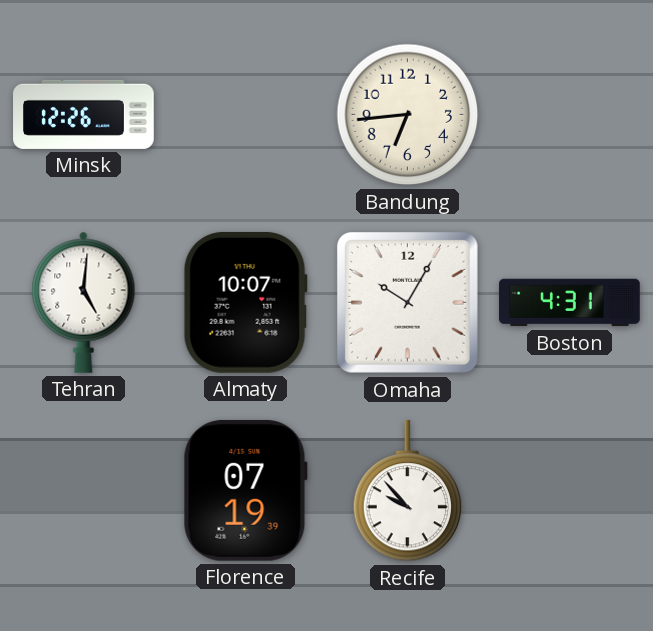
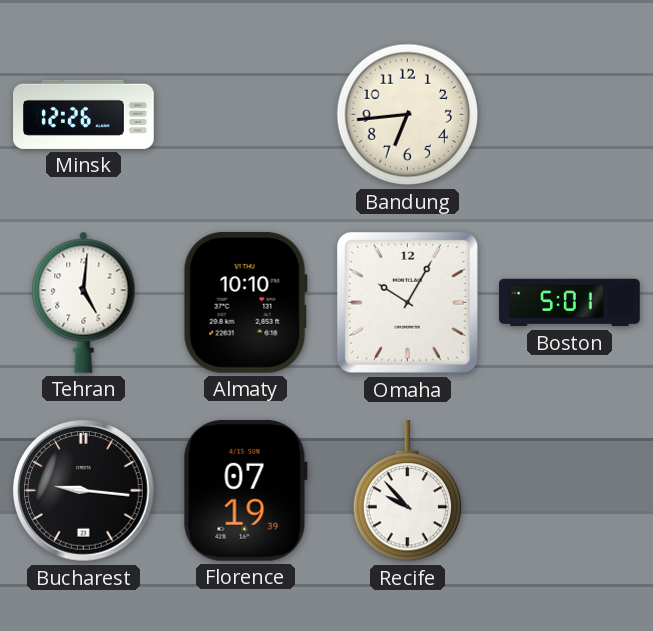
Almaty: 10:07 -> 10:10
Boston: 4:31 -> 5:01
Bucharest: none -> 9:16
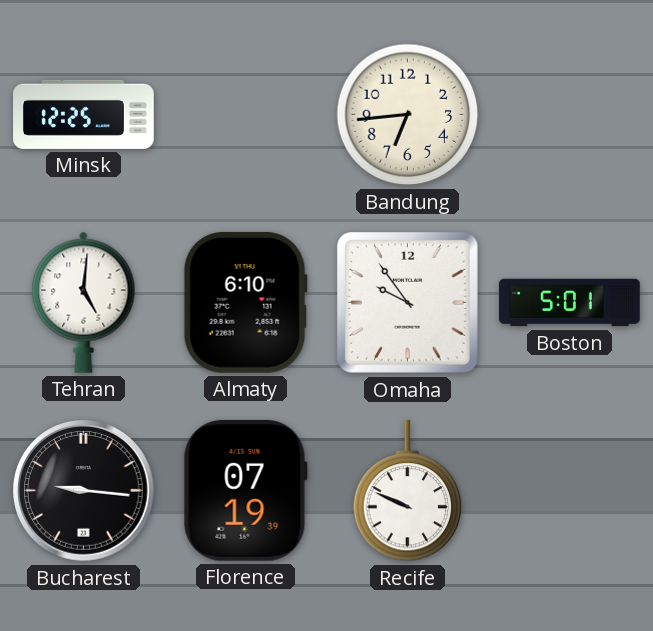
Minsk: 12:26 -> 12:25
Almaty: 10:10 -> 6:10
Omaha: 10:05 -> 9:54
Recife: 9:53 -> 9:49
